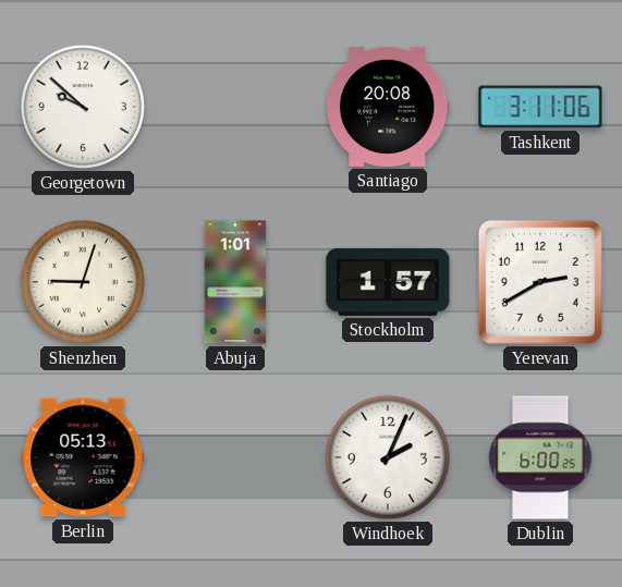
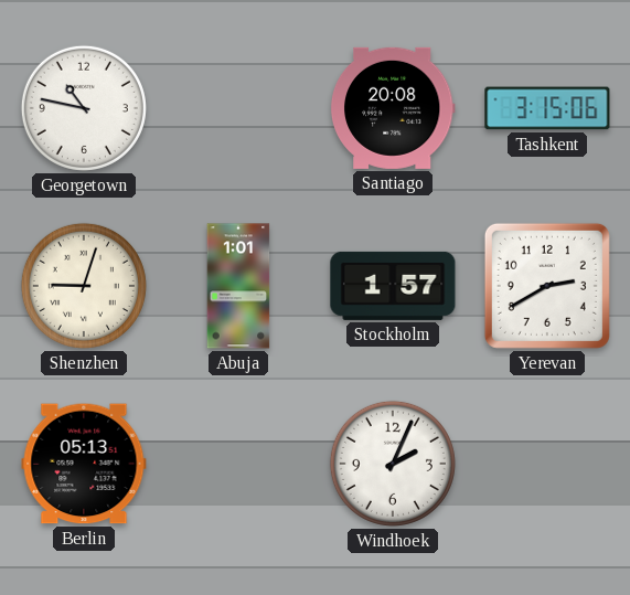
Georgetown: 9:52 -> 10:47
Tashkent: 3:11 -> 3:15
Dublin: 6:00 -> none
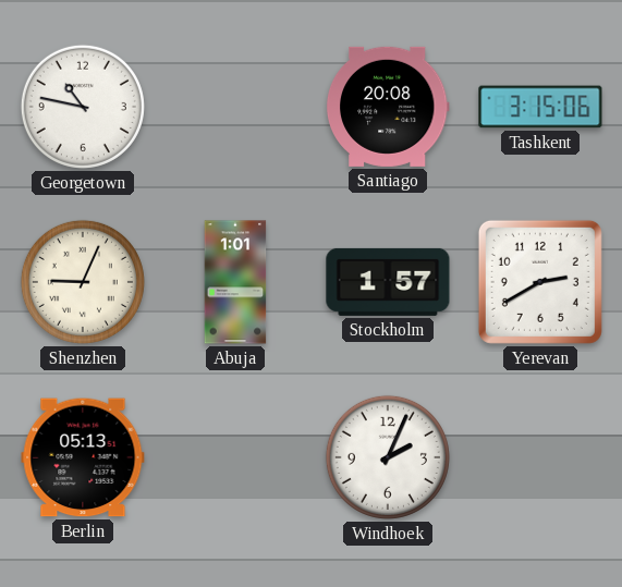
Shenzhen: 9:03 -> 9:04
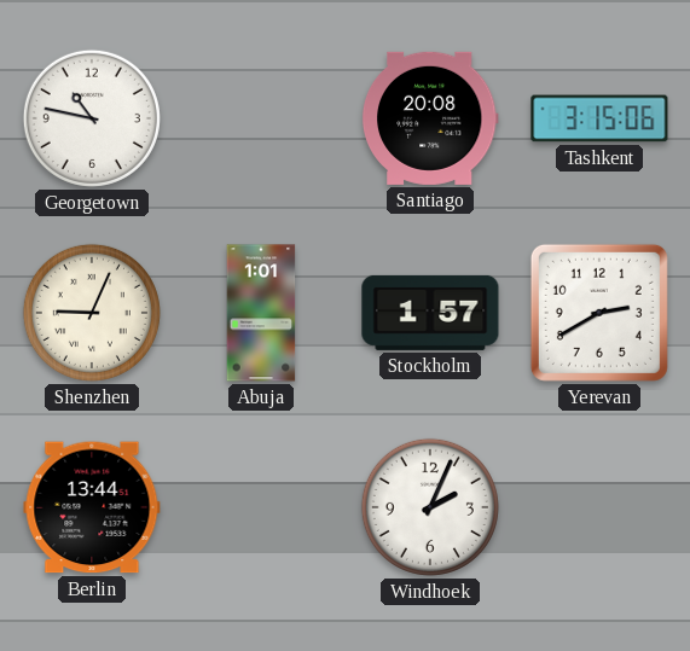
Berlin: 05:13 -> 13:44
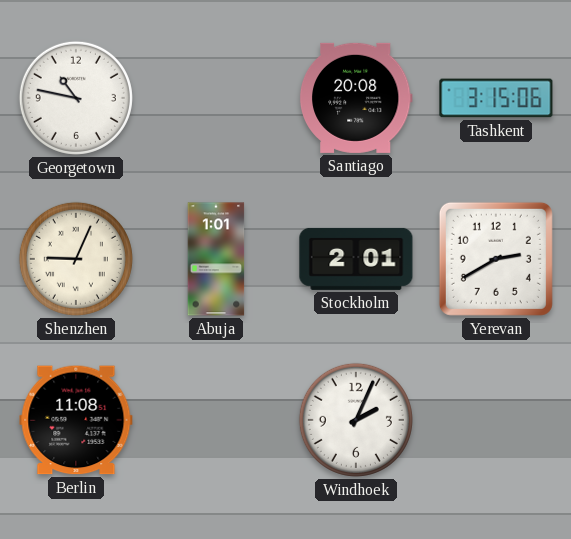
Stockholm: 1:57 -> 2:01
Berlin: 13:44 -> 11:08
